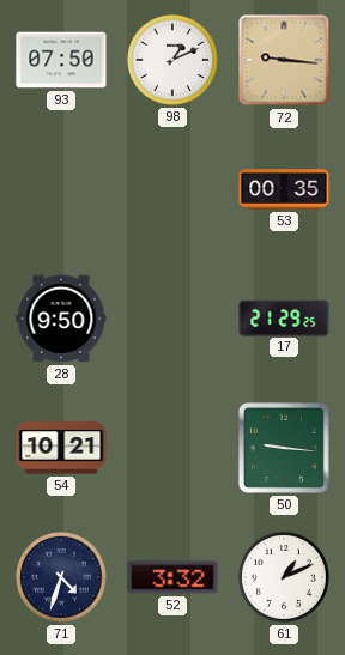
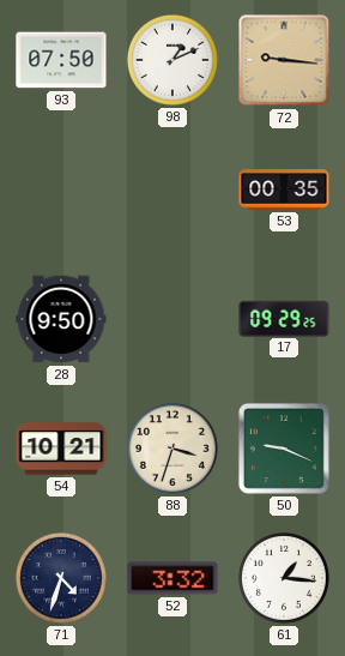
17: 21:29 -> 09:29
88: none -> 3:33
50: 9:16 -> 9:19
61: 1:11 -> 1:16
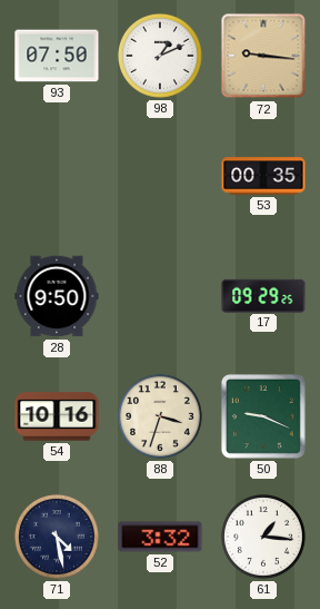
54: 10:21 -> 10:16
71: 4:33 -> 4:28
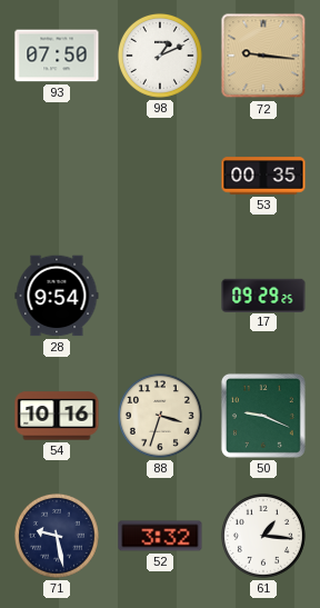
28: 9:50 -> 9:54
71: 4:28 -> 9:28
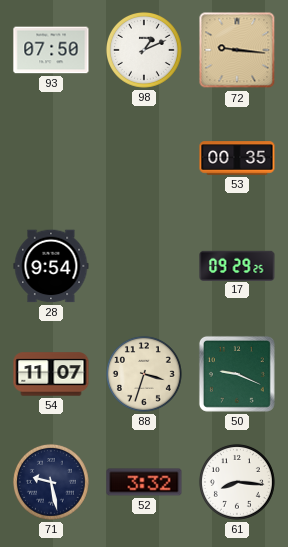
54: 10:16 -> 11:07
61: 1:16 -> 8:16
